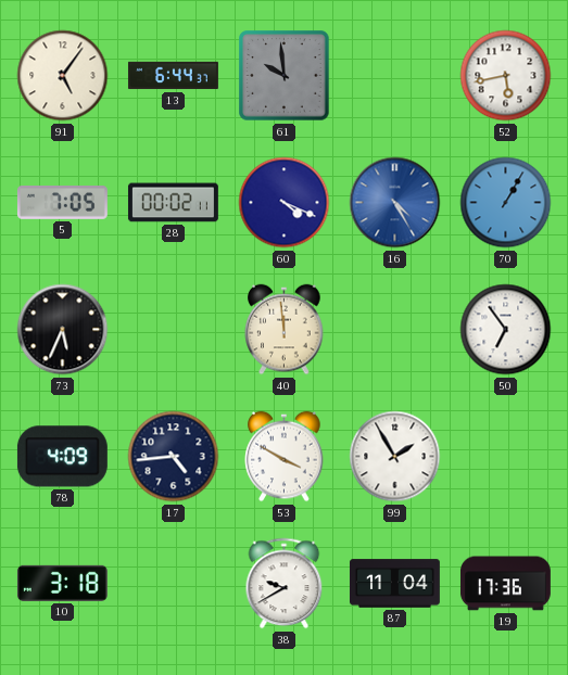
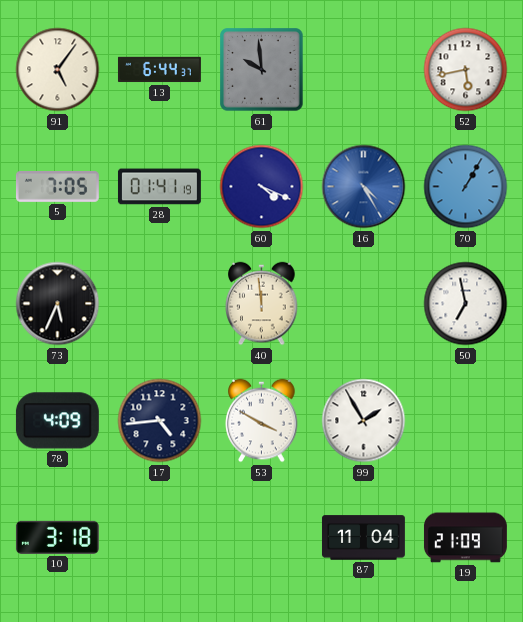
28: 00:02 -> 01:41
50: 6:54 -> 6:58
38: 9:40 -> none
19: 17:36 -> 21:09
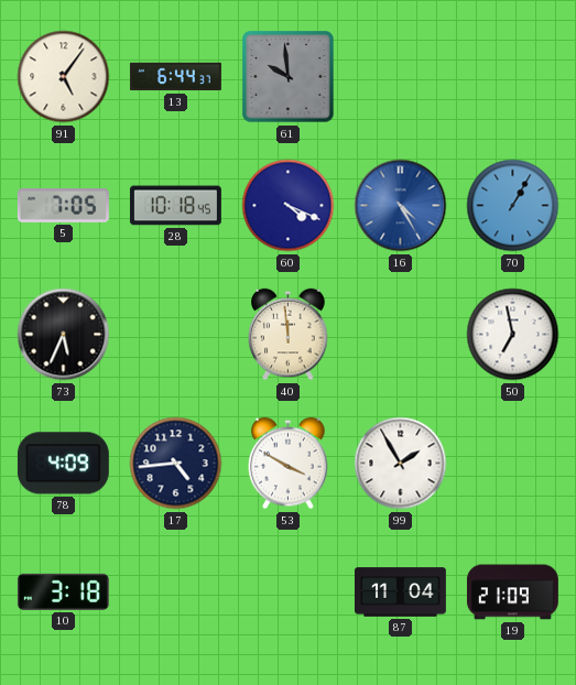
52: 5:43 -> none
28: 01:41 -> 10:18
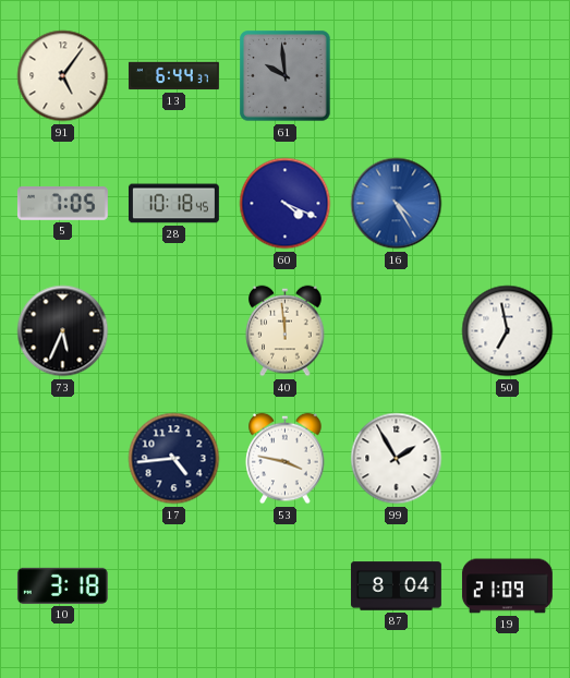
70: 1:05 -> none
78: 4:09 -> none
53: 3:50 -> 3:47
87: 11:04 -> 8:04
